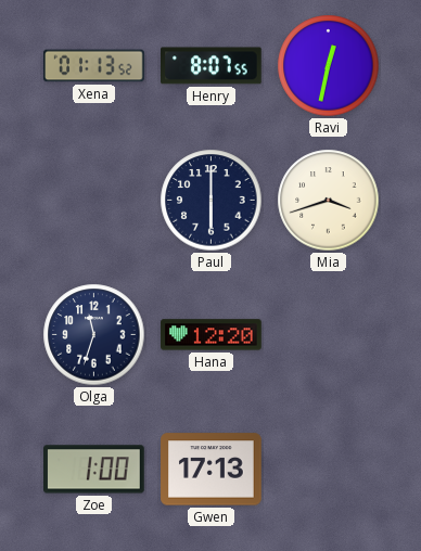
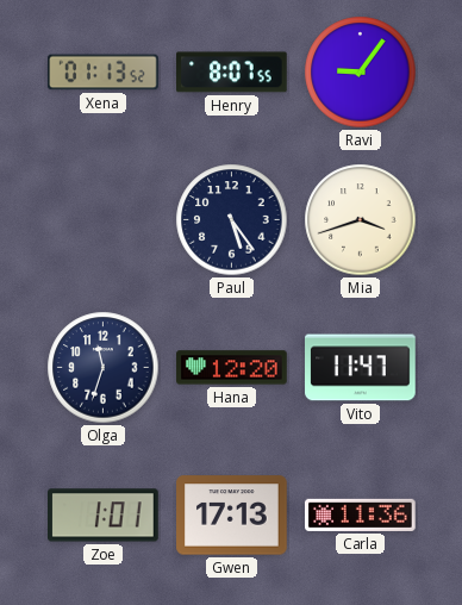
Ravi: 12:32 -> 9:06
Paul: 6:00 -> 5:24
Vito: none -> 11:47
Zoe: 1:00 -> 1:01
Carla: none -> 11:36
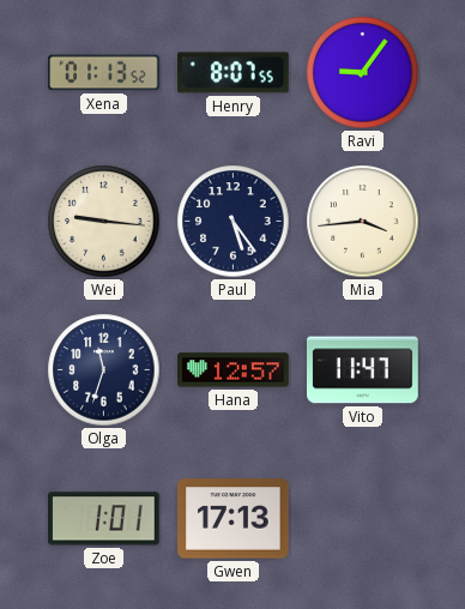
Wei: none -> 9:16
Mia: 3:42 -> 3:44
Hana: 12:20 -> 12:57
Carla: 11:36 -> none
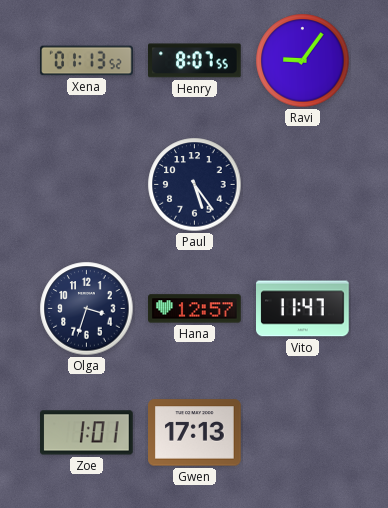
Wei: 9:16 -> none
Mia: 3:44 -> none
Olga: 11:33 -> 3:33
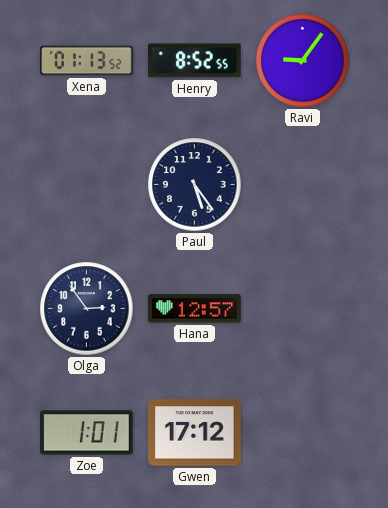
Henry: 8:07 -> 8:52
Olga: 3:33 -> 2:54
Vito: 11:47 -> none
Gwen: 17:13 -> 17:12
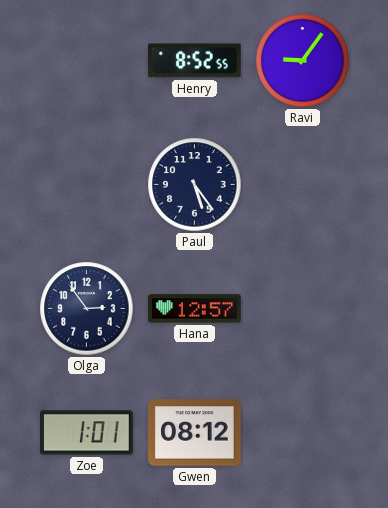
Xena: 01:13 -> none
Gwen: 17:12 -> 08:12
